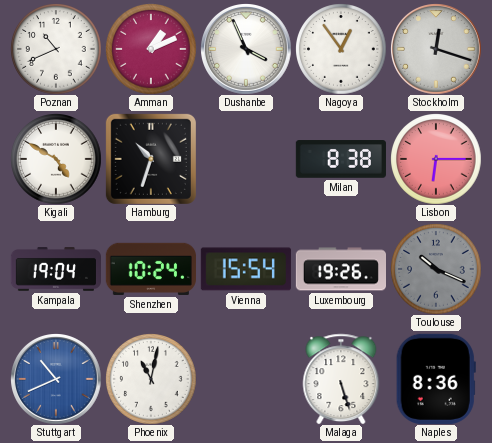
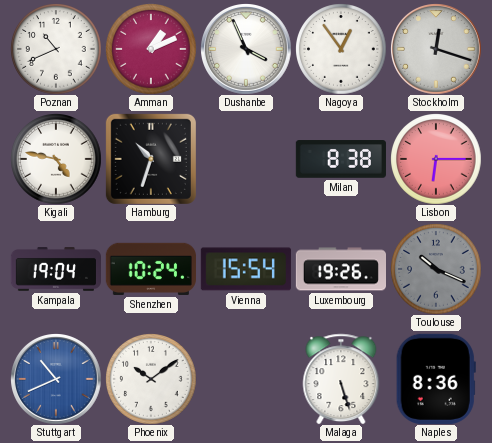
Kigali: 4:50 -> 4:47
Phoenix: 11:02 -> 10:09
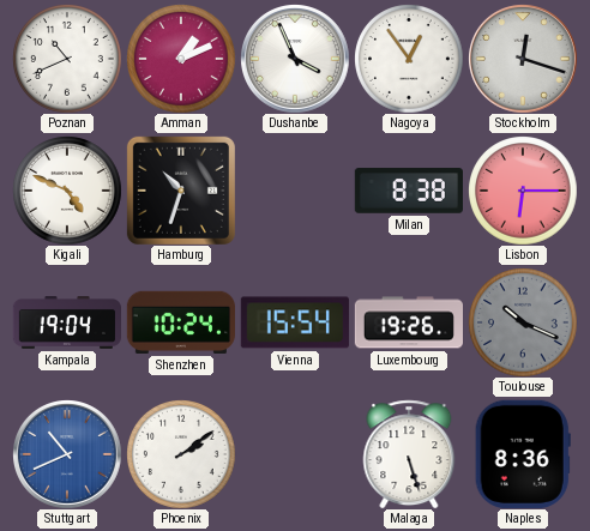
Kigali: 4:47 -> 4:49
Phoenix: 10:09 -> 2:09
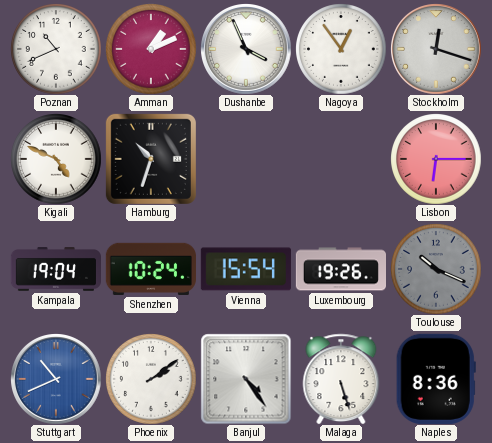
Milan: 8:38 -> none
Banjul: none -> 4:24
